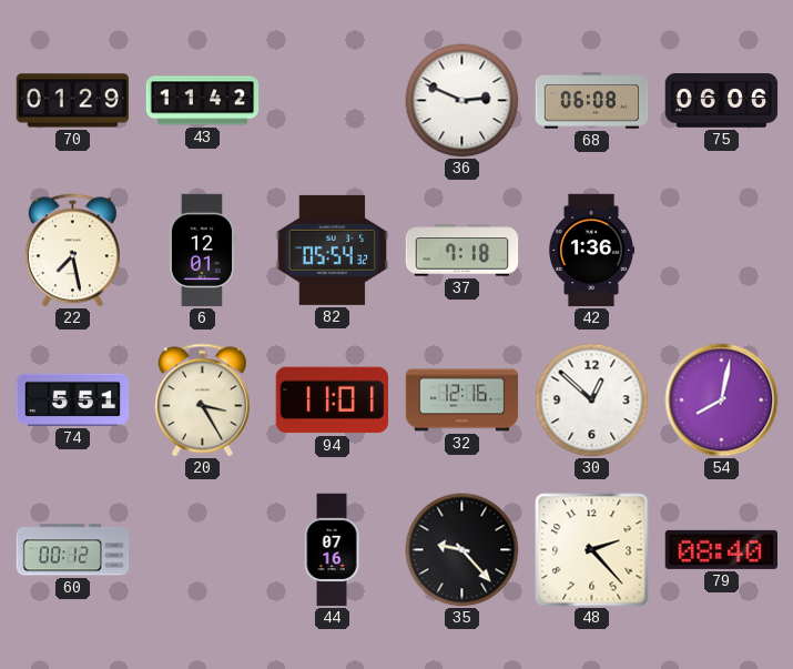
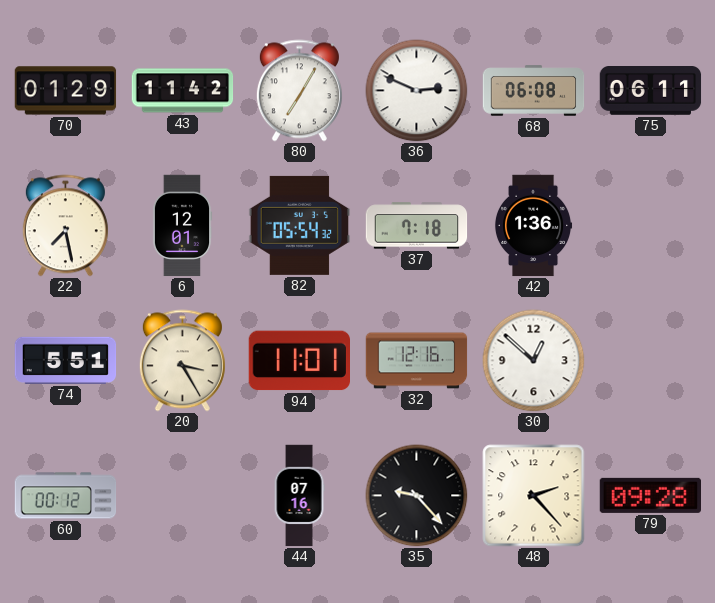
80: none -> 7:05
75: 06:06 -> 06:11
54: 8:02 -> none
79: 08:40 -> 09:28
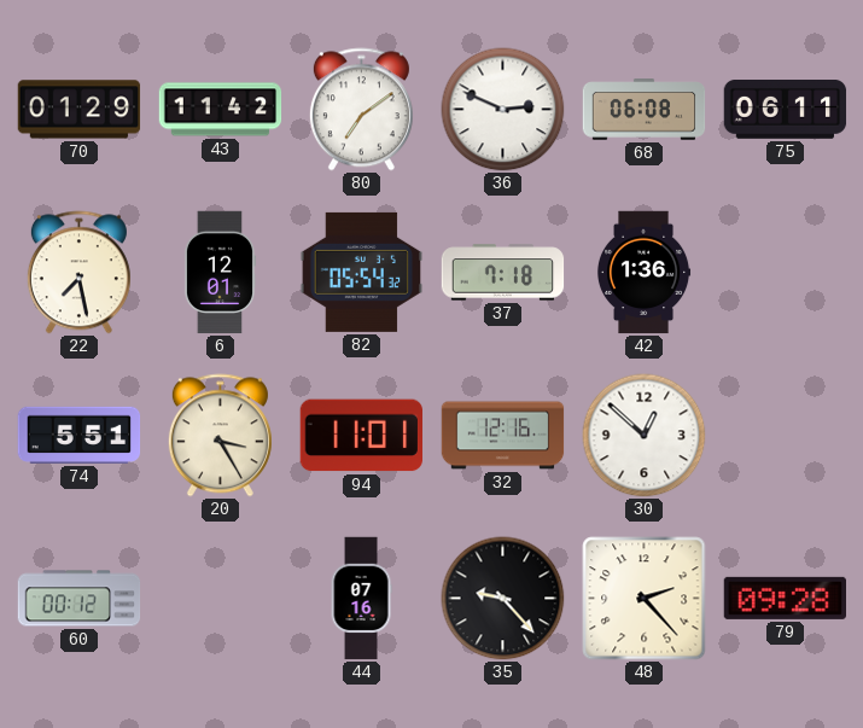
80: 7:05 -> 7:09
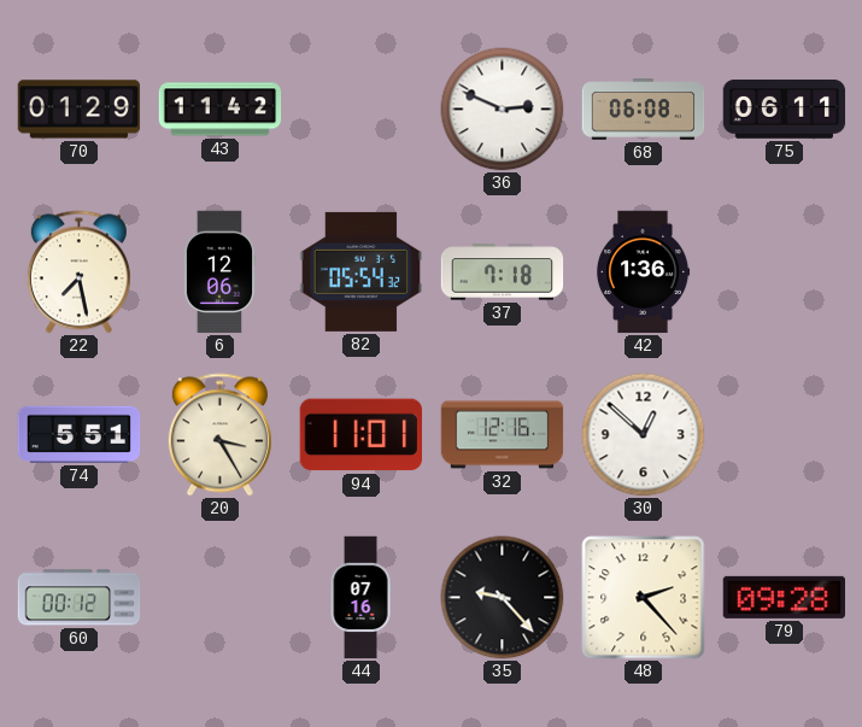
80: 7:09 -> none
6: 12:01 -> 12:06
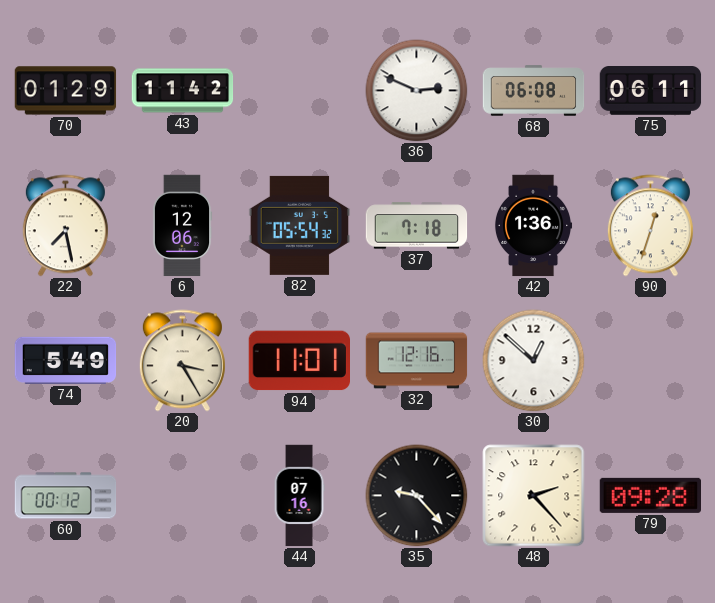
90: none -> 12:33
74: 5:51 -> 5:49
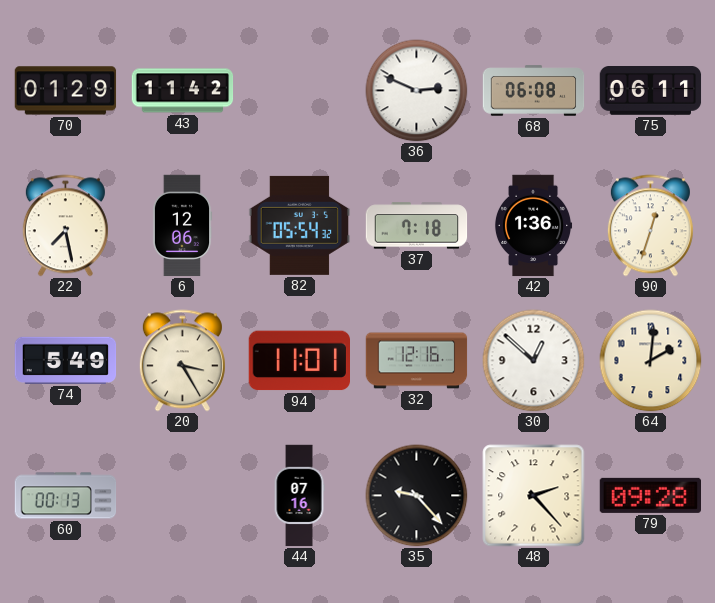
64: none -> 2:01
60: 00:12 -> 00:13
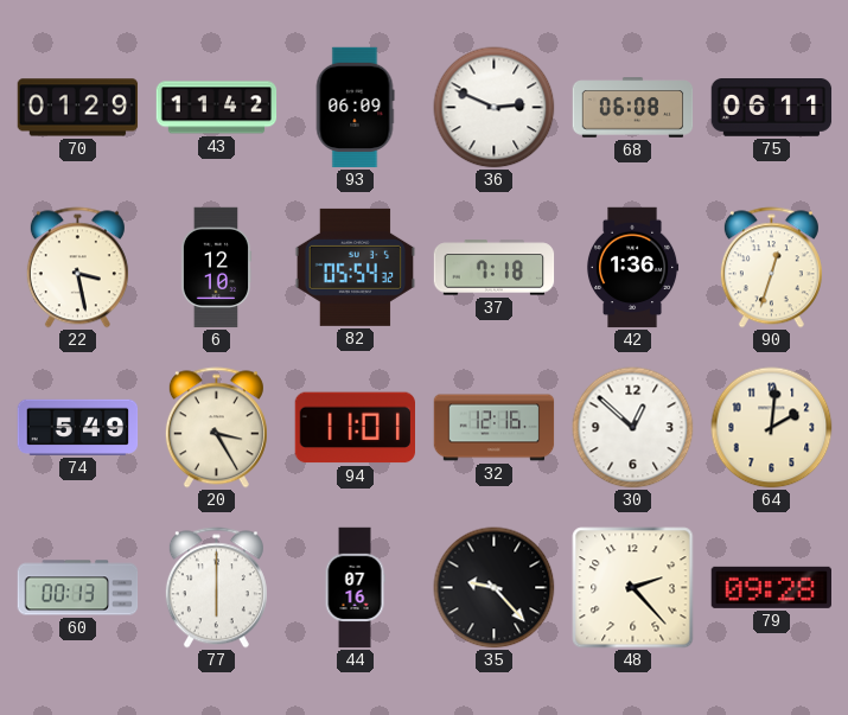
93: none -> 06:09
22: 7:28 -> 3:28
6: 12:06 -> 12:10
77: none -> 6:00
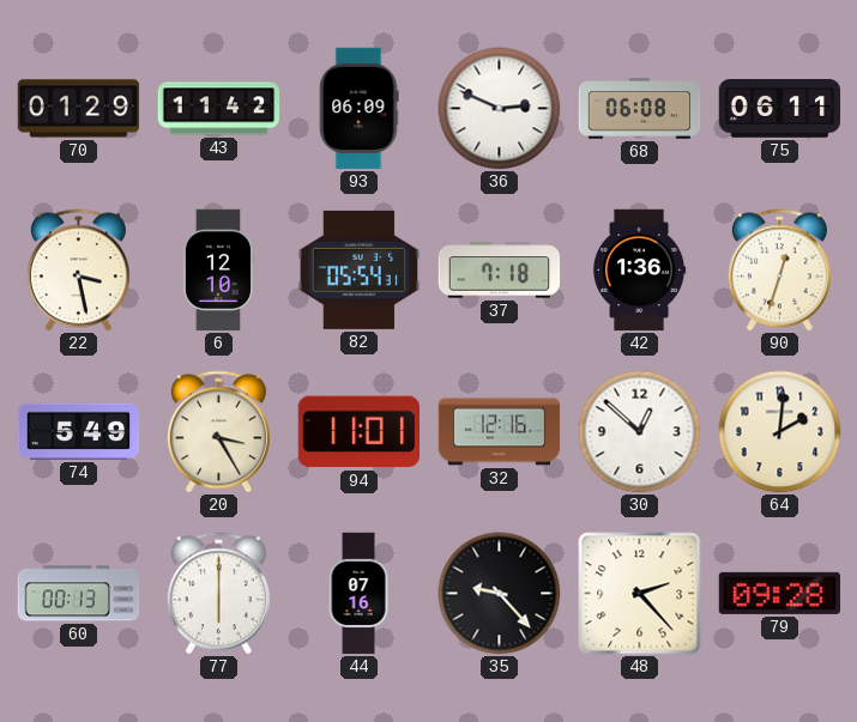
82: 05:54:32 -> 05:54:31
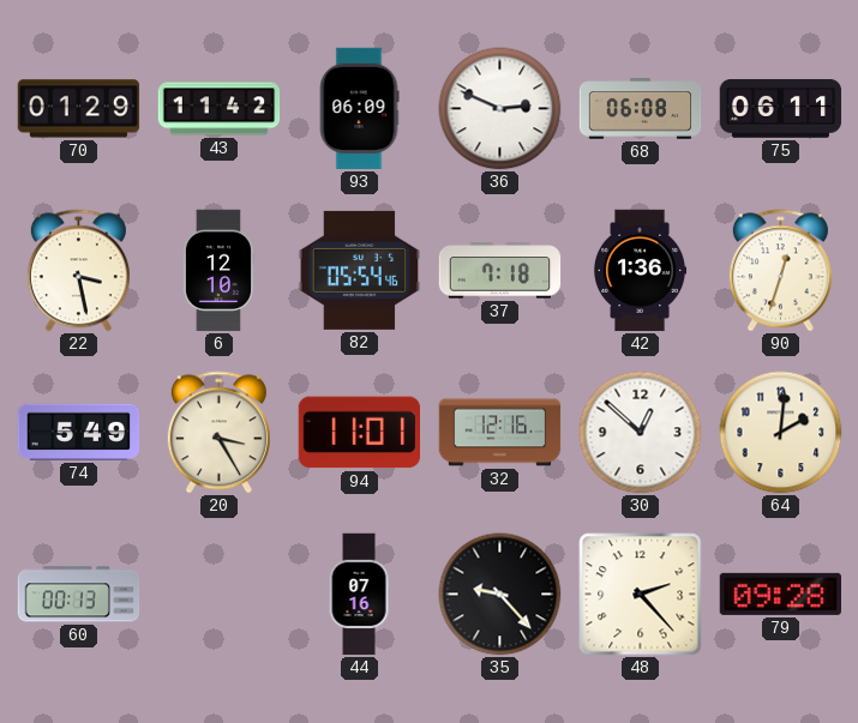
82: 05:54:31 -> 05:54:46
77: 6:00 -> none
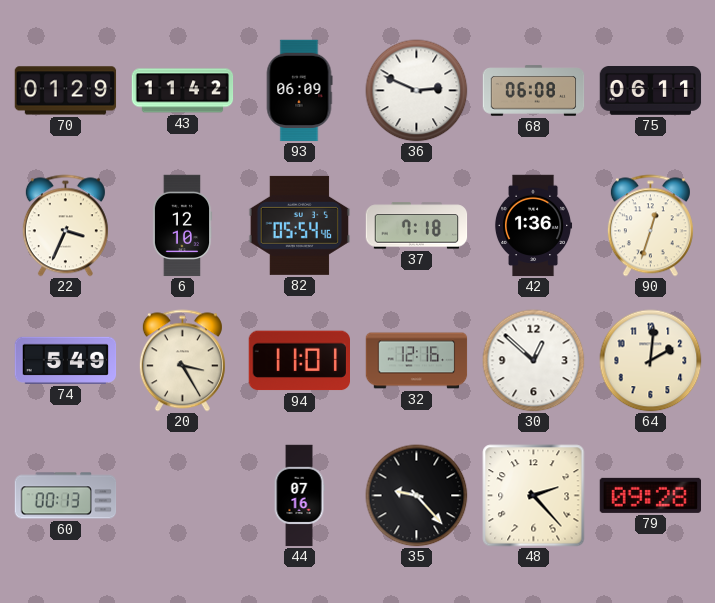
22: 3:28 -> 3:34
